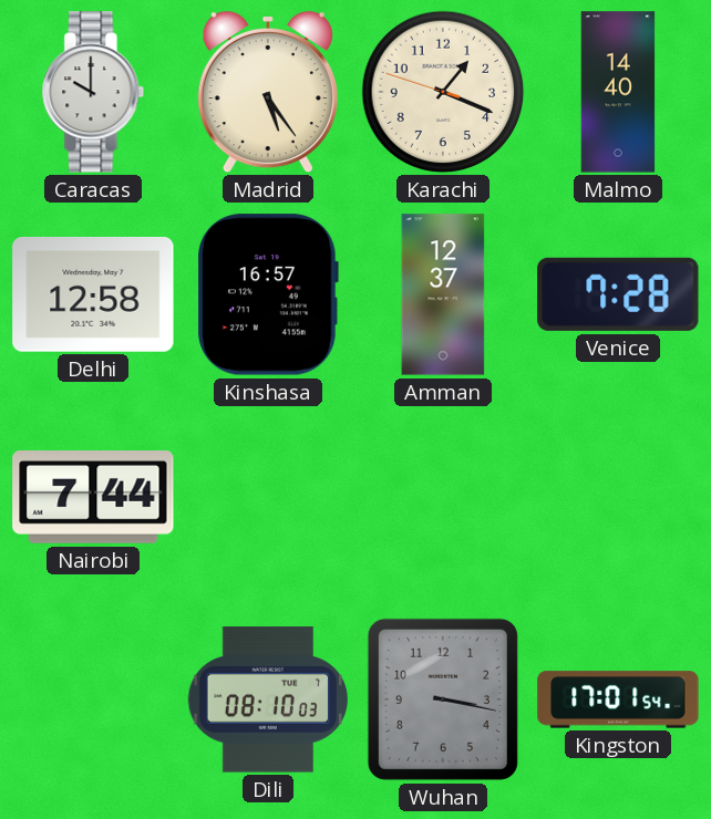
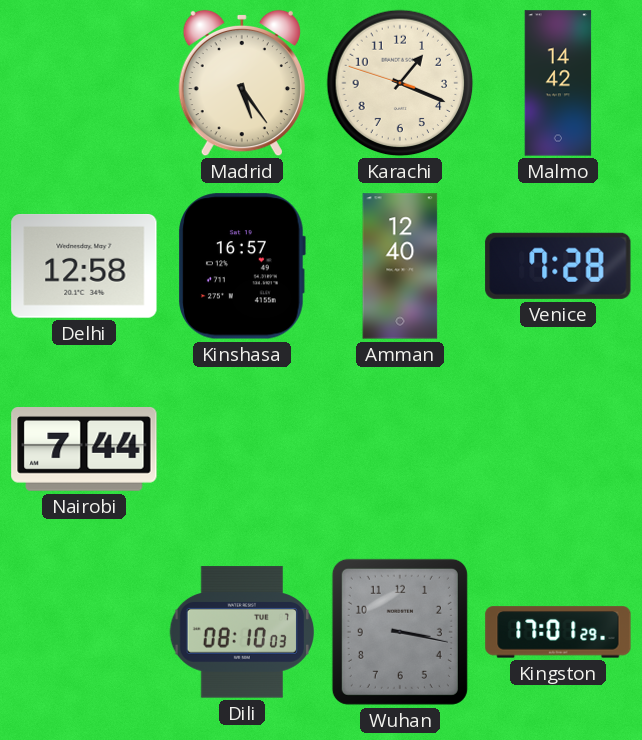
Caracas: 10:00 -> none
Malmo: 14:40 -> 14:42
Amman: 12:37 -> 12:40
Kingston: 17:01:54 -> 17:01:29
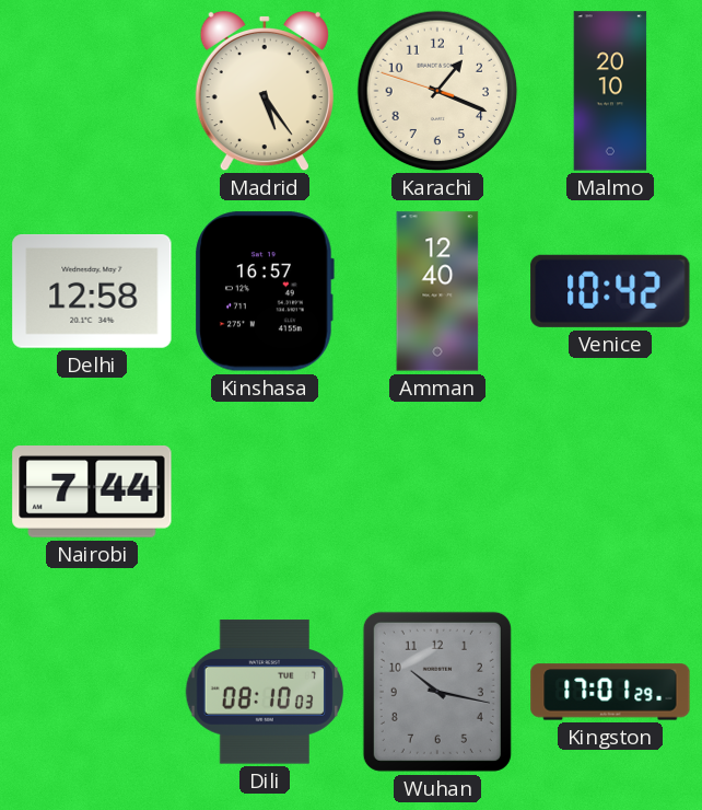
Malmo: 14:42 -> 20:10
Venice: 7:28 -> 10:42
Wuhan: 3:17 -> 10:17
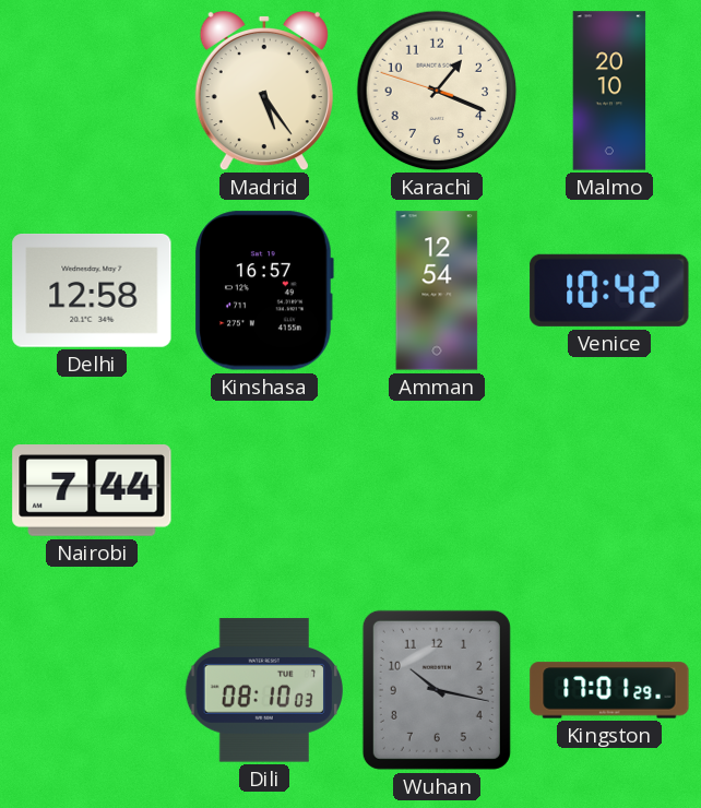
Amman: 12:40 -> 12:54
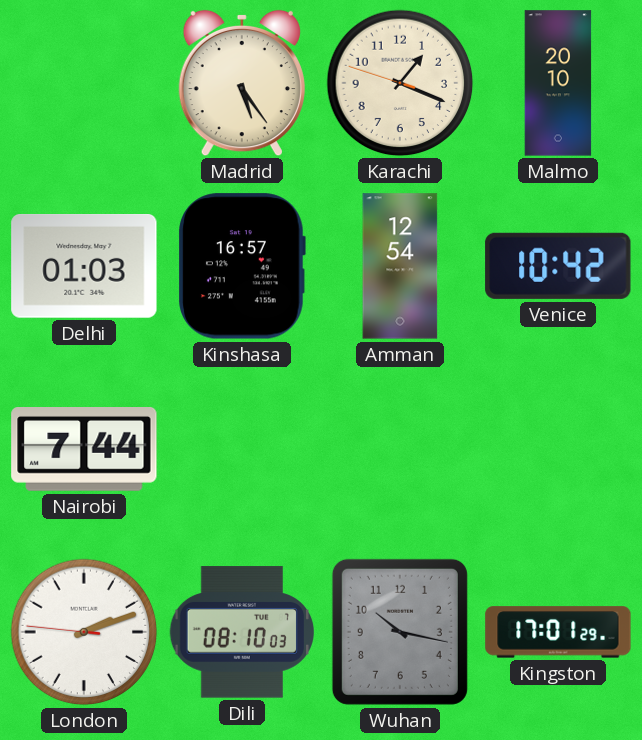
Delhi: 12:58 -> 01:03
London: none -> 2:11
